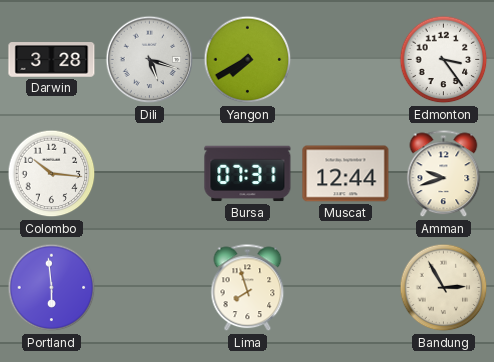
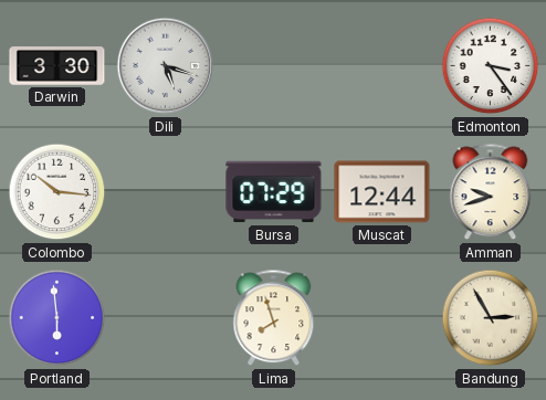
Darwin: 3:28 -> 3:30
Yangon: 7:40 -> none
Bursa: 07:31 -> 07:29
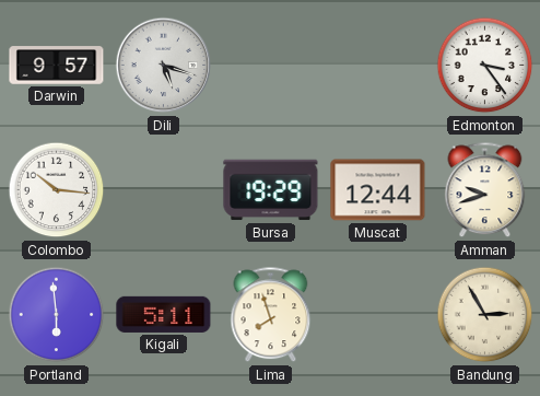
Darwin: 3:30 -> 9:57
Bursa: 07:29 -> 19:29
Kigali: none -> 5:11
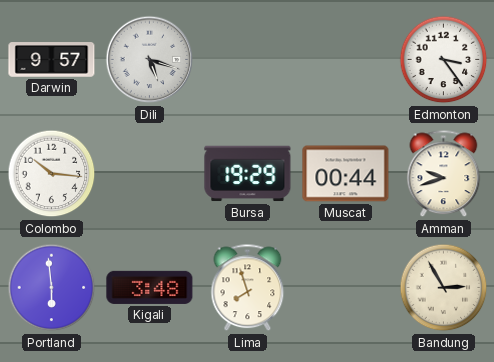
Muscat: 12:44 -> 00:44
Kigali: 5:11 -> 3:48
